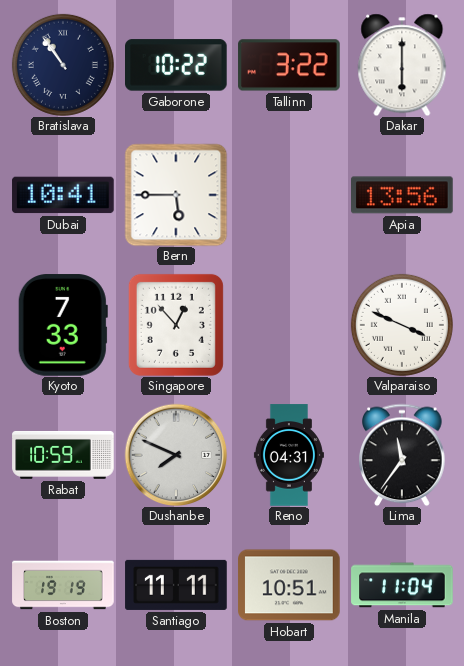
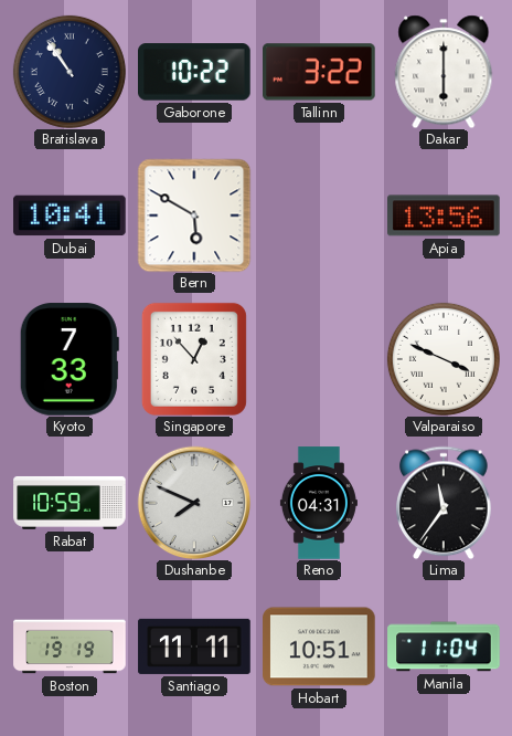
Bern: 5:45 -> 5:50
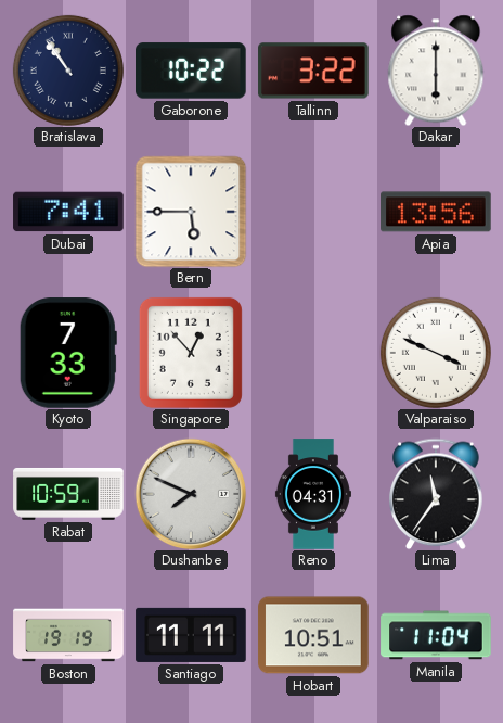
Dubai: 10:41 -> 7:41
Bern: 5:50 -> 5:45
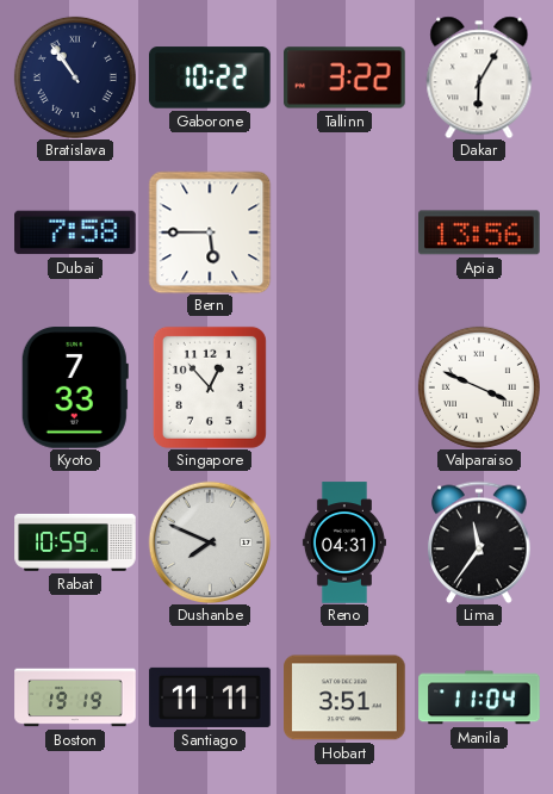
Dakar: 6:00 -> 6:05
Dubai: 7:41 -> 7:58
Hobart: 10:51 -> 3:51
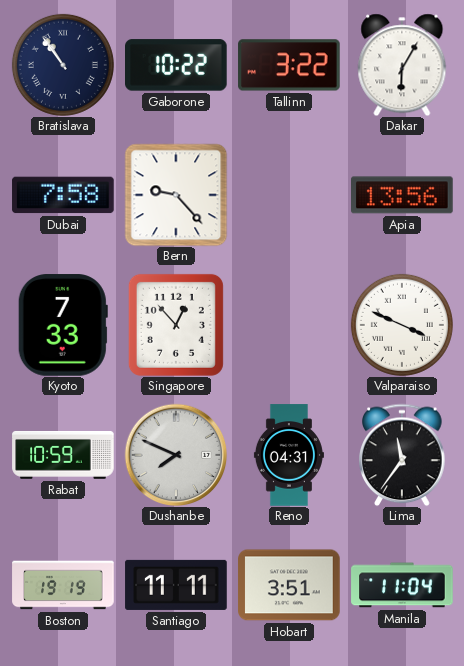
Bern: 5:45 -> 9:23
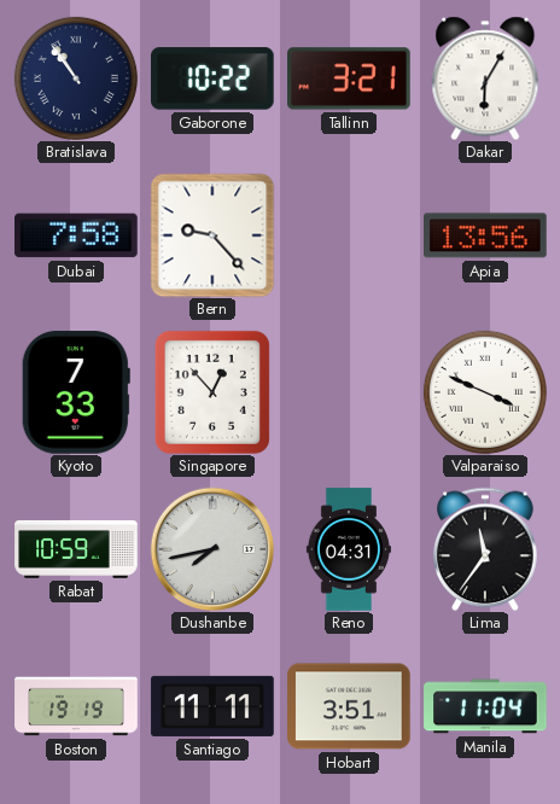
Tallinn: 3:22 -> 3:21
Dushanbe: 7:49 -> 7:43
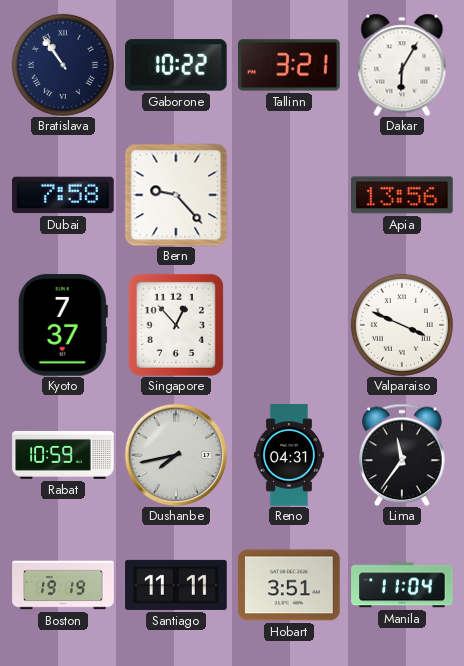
Kyoto: 7:33 -> 7:37
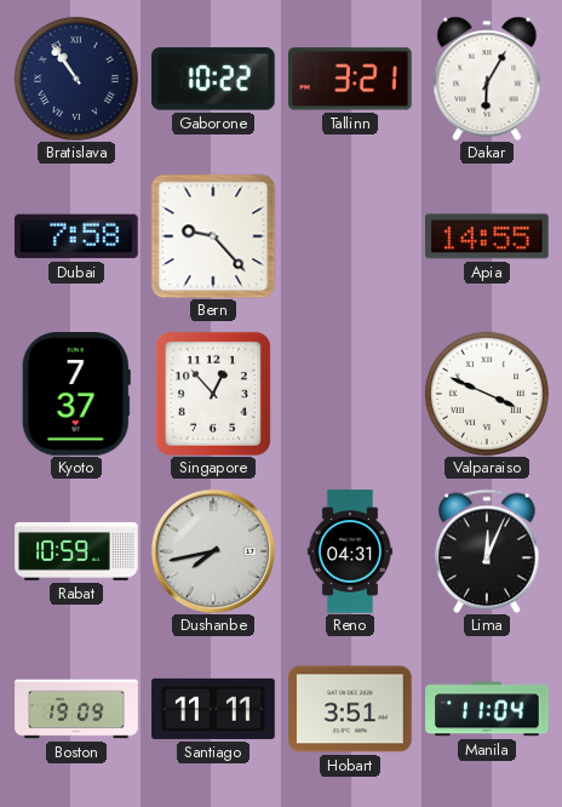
Apia: 13:56 -> 14:55
Lima: 11:36 -> 12:04
Boston: 19:19 -> 19:09
